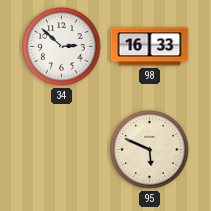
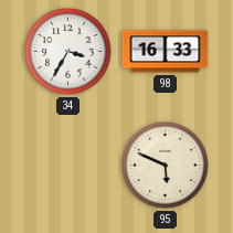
34: 2:52 -> 3:35
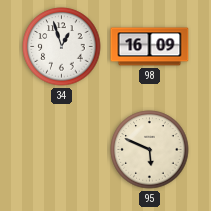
34: 3:35 -> 12:57
98: 16:33 -> 16:09
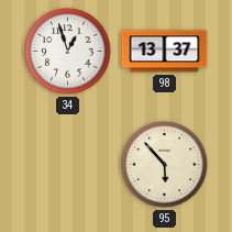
98: 16:09 -> 13:37
95: 5:49 -> 5:53
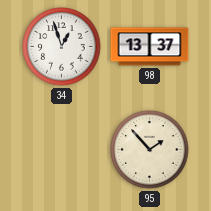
95: 5:53 -> 1:53
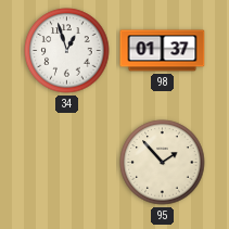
98: 13:37 -> 01:37
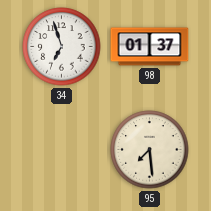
34: 12:57 -> 6:57
95: 1:53 -> 7:29
